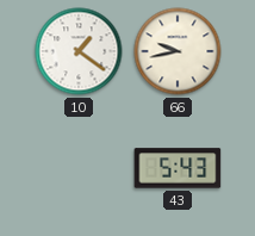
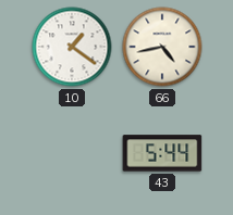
66: 9:43 -> 4:43
43: 5:43 -> 5:44
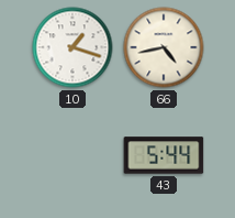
10: 1:21 -> 1:18
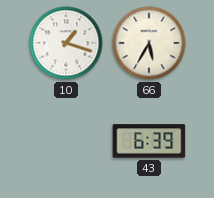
66: 4:43 -> 5:35
43: 5:44 -> 6:39
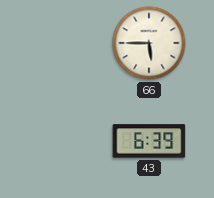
10: 1:18 -> none
66: 5:35 -> 5:45
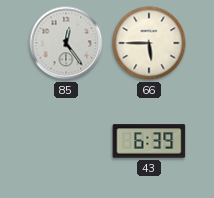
85: none -> 12:24
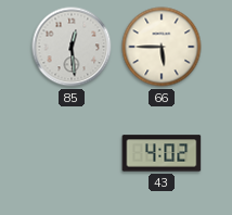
85: 12:24 -> 12:29
43: 6:39 -> 4:02
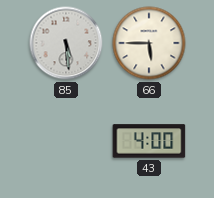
85: 12:29 -> 5:29
43: 4:02 -> 4:00
